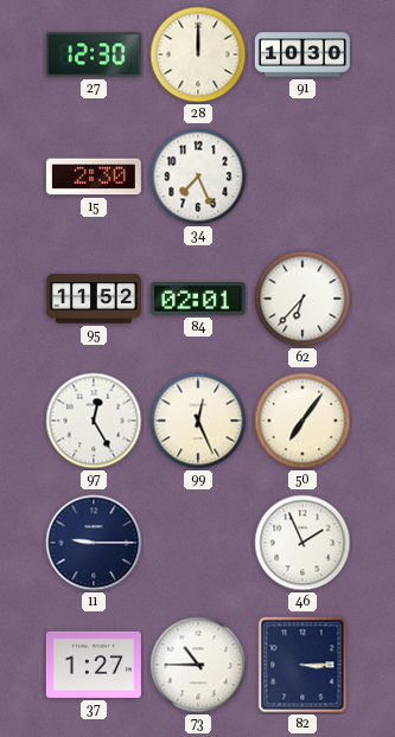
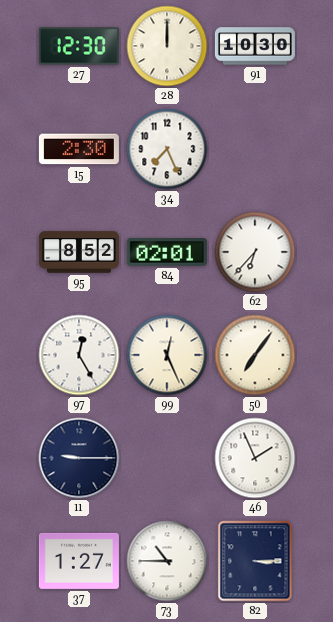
95: 11:52 -> 8:52
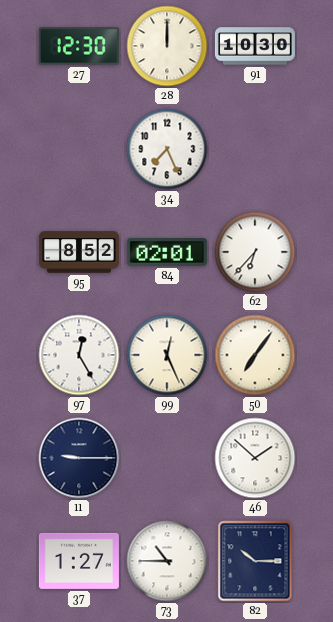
15: 2:30 -> none
46: 1:56 -> 1:52
82: 3:15 -> 10:15
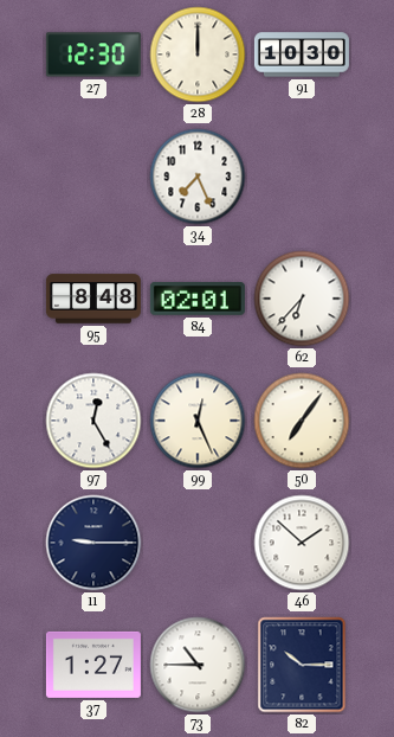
95: 8:52 -> 8:48
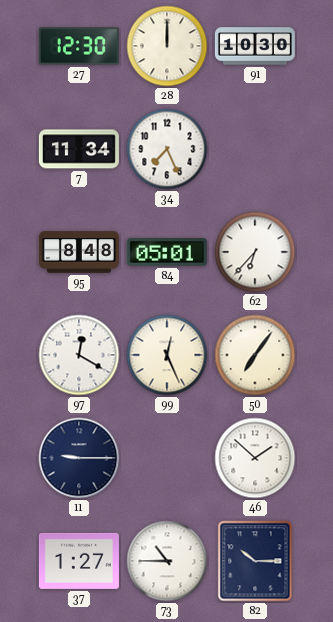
7: none -> 11:34
84: 02:01 -> 05:01
97: 12:25 -> 12:20
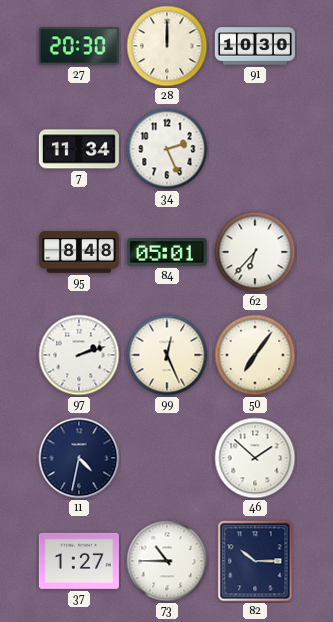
27: 12:30 -> 20:30
34: 7:26 -> 2:26
97: 12:20 -> 2:12
11: 9:15 -> 4:32
